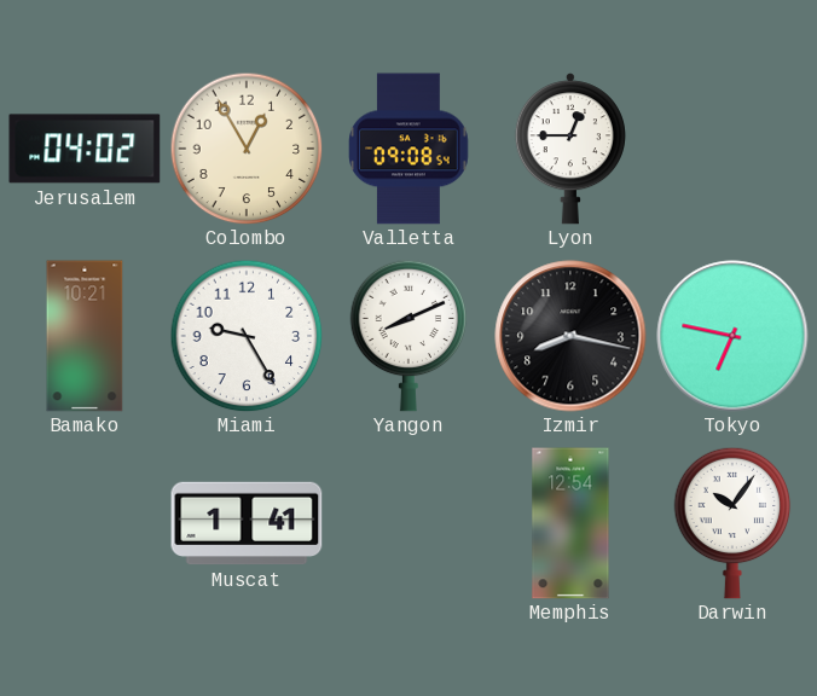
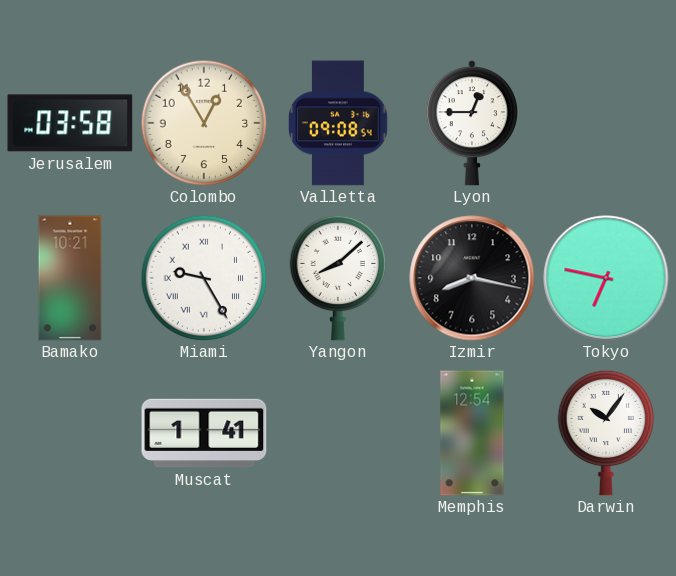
Jerusalem: 04:02 -> 03:58
Miami numerals: Arabic -> Roman
Yangon: 8:11 -> 8:08
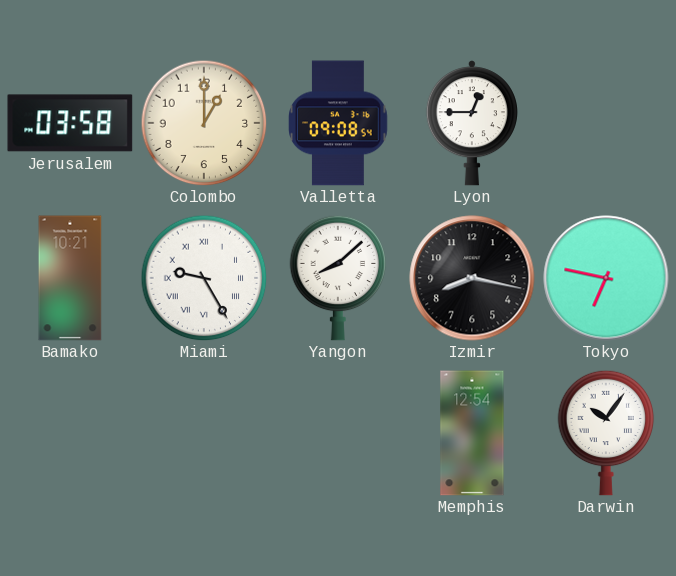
Colombo: 12:55 -> 1:00
Muscat: 1:41 -> none
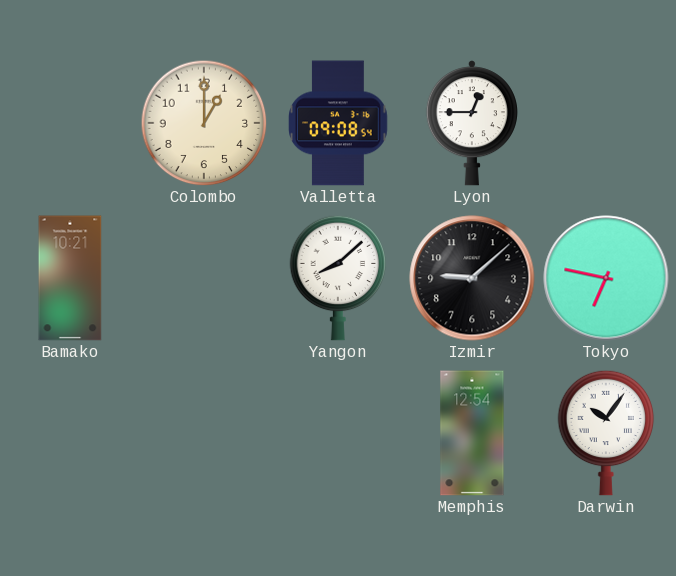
Jerusalem: 03:58 -> none
Miami: 9:25 -> none
Izmir: 8:17 -> 9:08
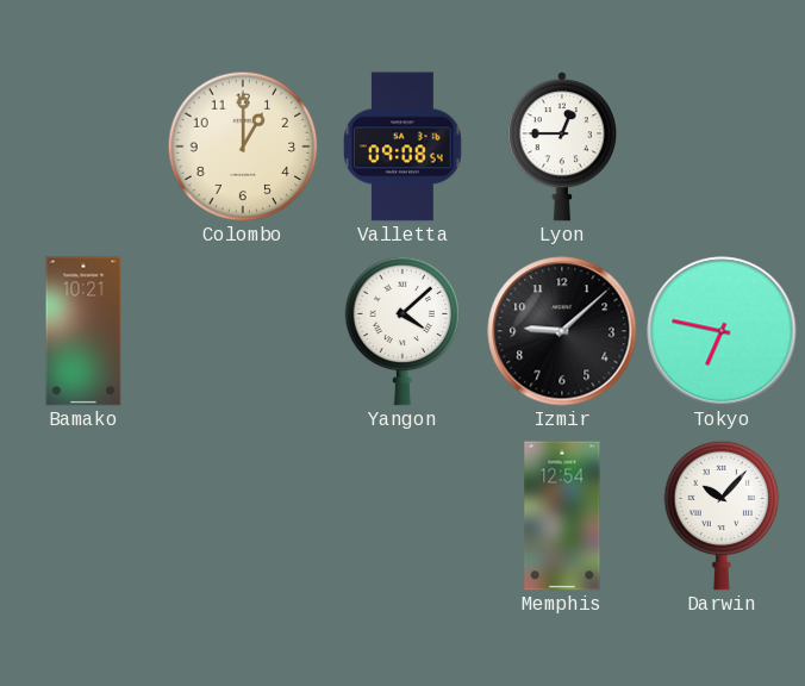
Yangon: 8:08 -> 4:08
Darwin: 10:06 -> 10:07
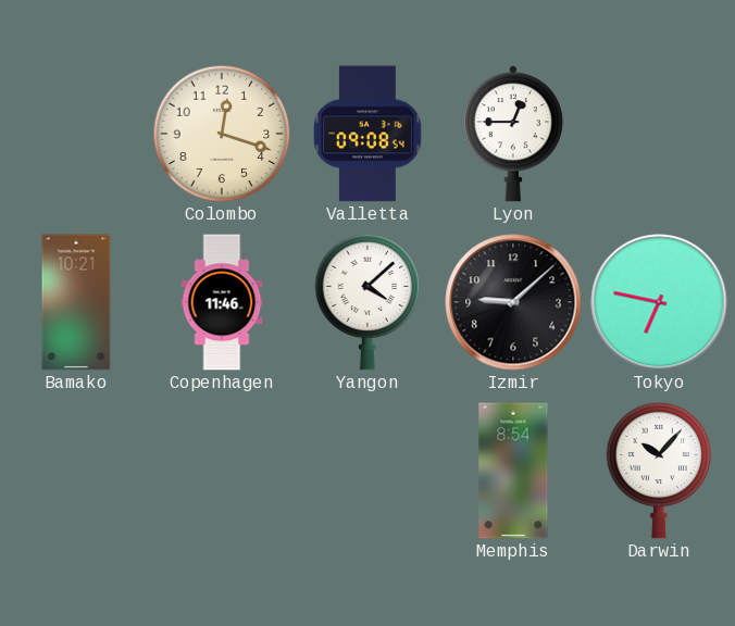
Colombo: 1:00 -> 12:18
Copenhagen: none -> 11:46
Memphis: 12:54 -> 8:54
